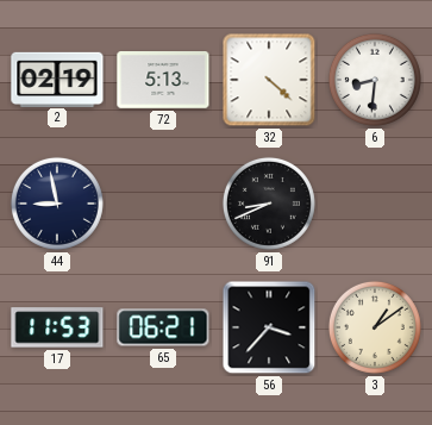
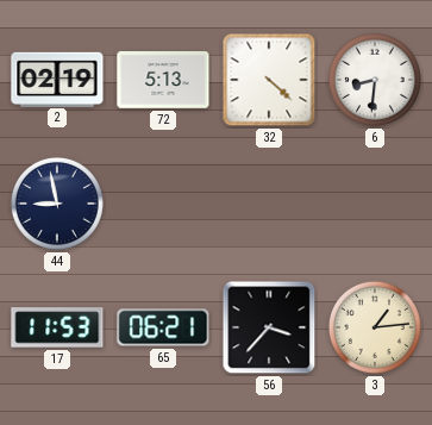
91: 8:41 -> none
3: 1:09 -> 1:14
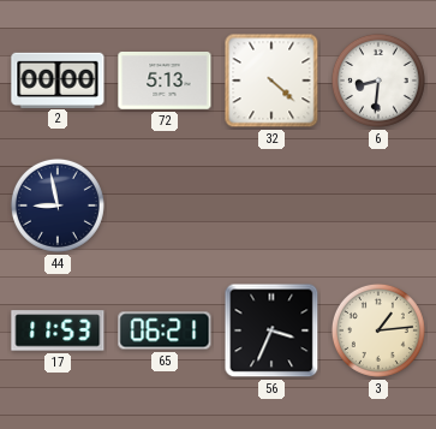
2: 02:19 -> 00:00
56: 3:37 -> 3:34
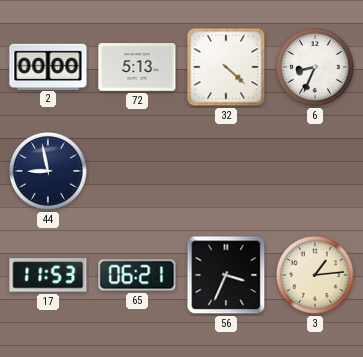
6: 8:31 -> 8:34
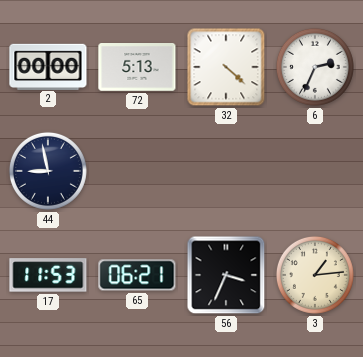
6: 8:34 -> 2:34
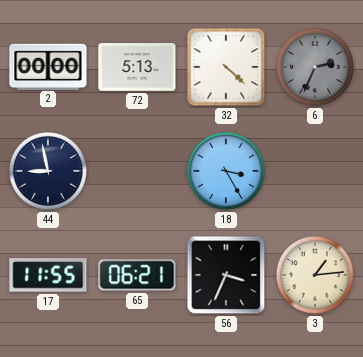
6 dial: white -> grey
18: none -> 3:25
17: 11:53 -> 11:55
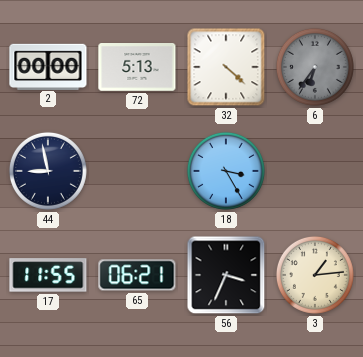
6: 2:34 -> 6:36
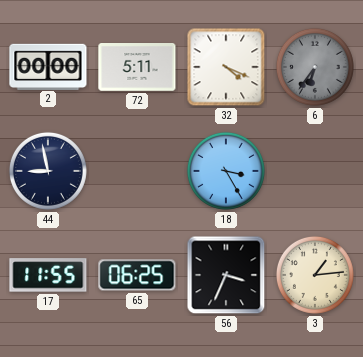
72: 5:13 -> 5:11
32: 4:22 -> 4:19
65: 06:21 -> 06:25
